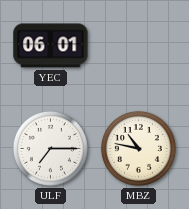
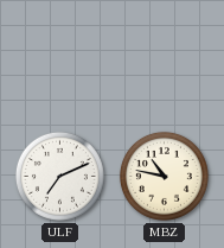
YEC: 06:01 -> none
ULF: 7:15 -> 7:11
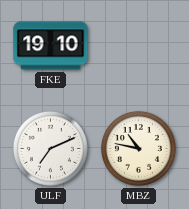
FKE: none -> 19:10
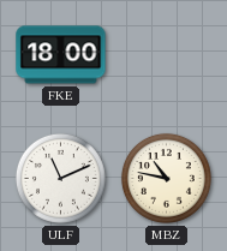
FKE: 19:10 -> 18:00
ULF: 7:11 -> 11:11
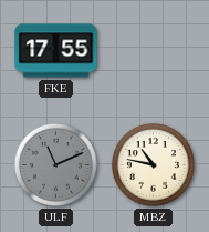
FKE: 18:00 -> 17:55
ULF dial: white -> grey
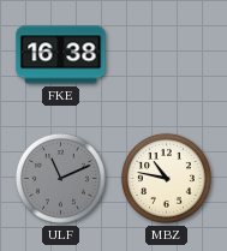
FKE: 17:55 -> 16:38
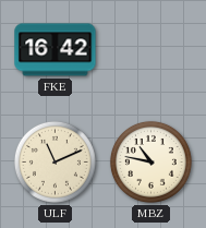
FKE: 16:38 -> 16:42
ULF dial: grey -> cream
